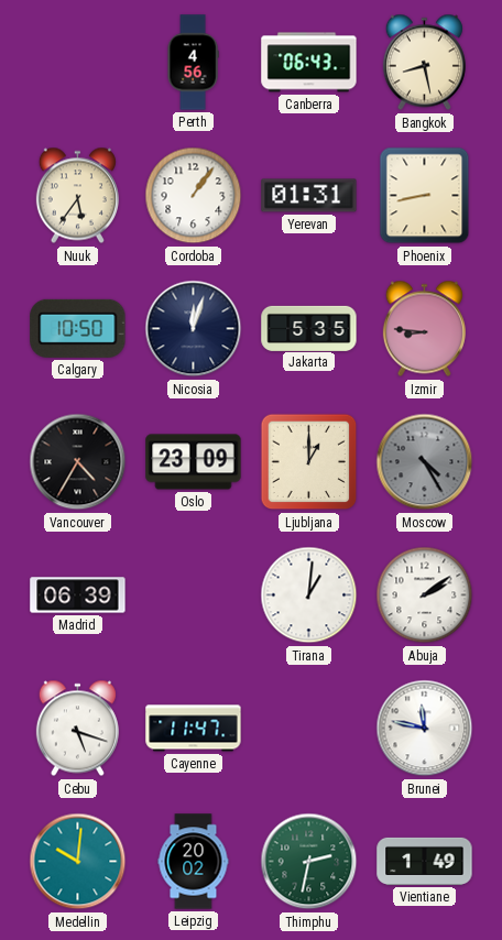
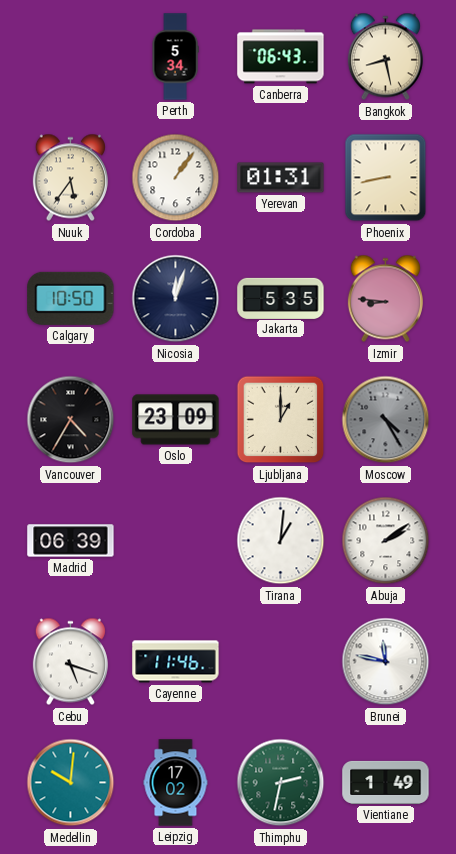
Perth: 4:56 -> 5:34
Cayenne: 11:47 -> 11:46
Leipzig: 20:02 -> 17:02
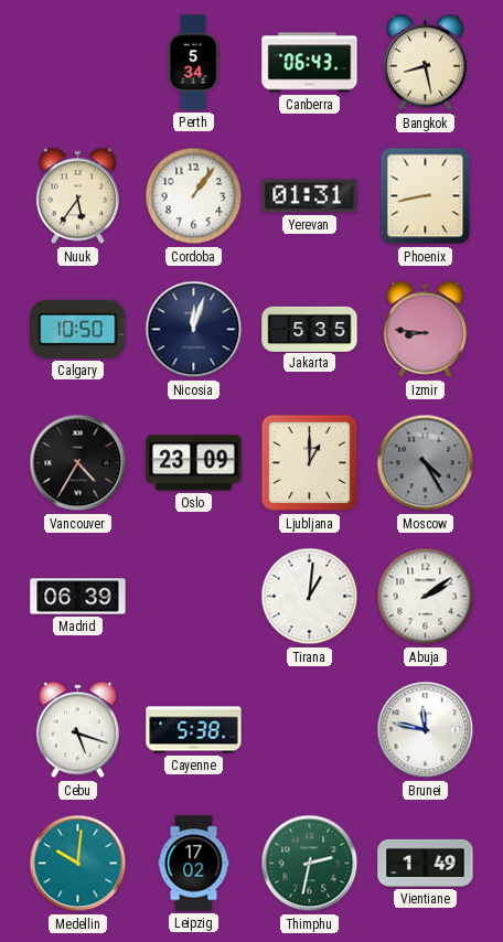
Cayenne: 11:46 -> 5:38
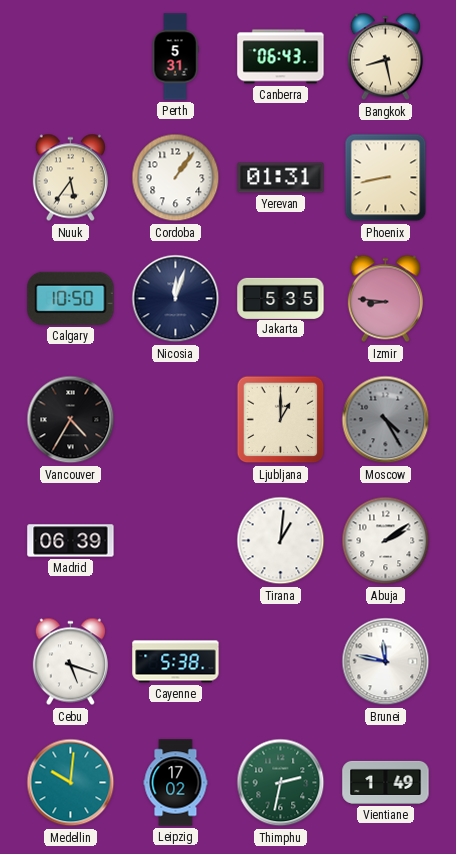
Perth: 5:34 -> 5:31
Oslo: 23:09 -> none
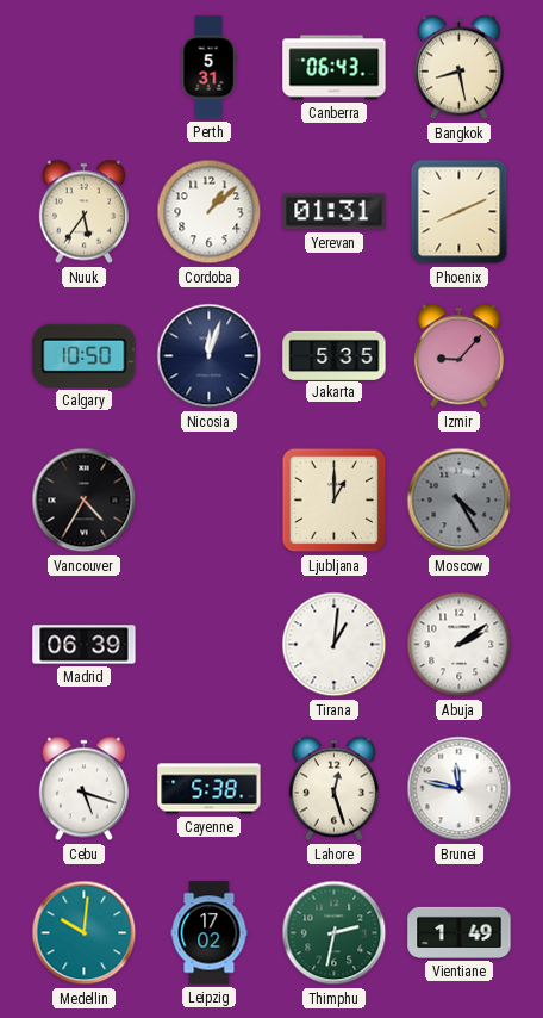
Cordoba: 1:06 -> 1:08
Phoenix: 8:43 -> 8:11
Izmir: 8:46 -> 9:07
Lahore: none -> 12:27
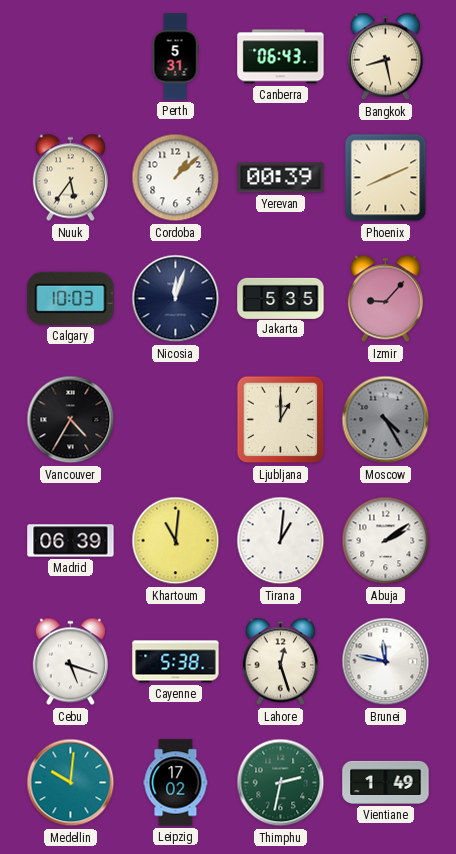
Yerevan: 01:31 -> 00:39
Calgary: 10:50 -> 10:03
Khartoum: none -> 11:01
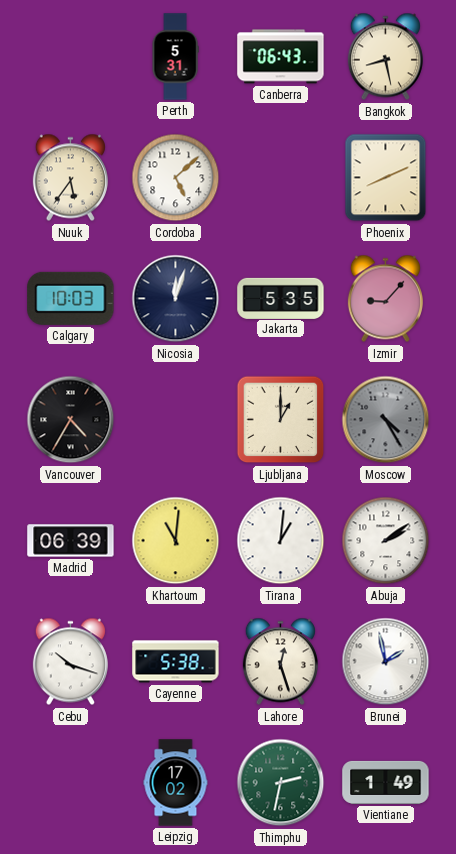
Cordoba: 1:08 -> 5:08
Yerevan: 00:39 -> none
Cebu: 5:18 -> 10:18
Brunei: 11:47 -> 1:58
Medellin: 10:01 -> none
